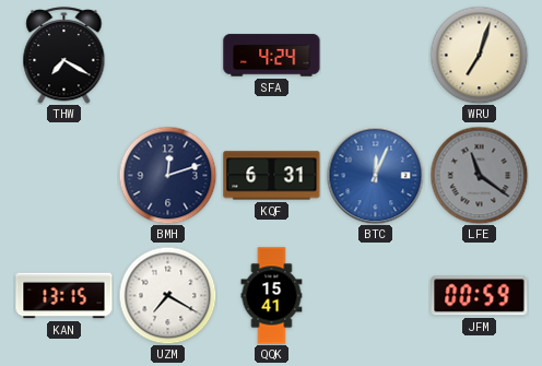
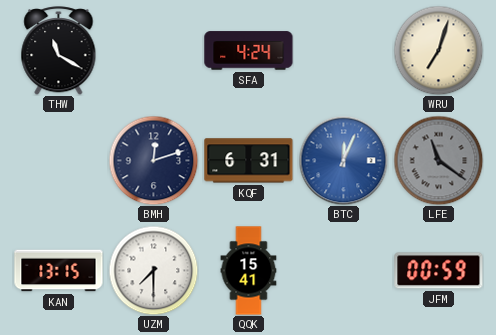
THW: 7:20 -> 11:20
UZM: 7:20 -> 7:30
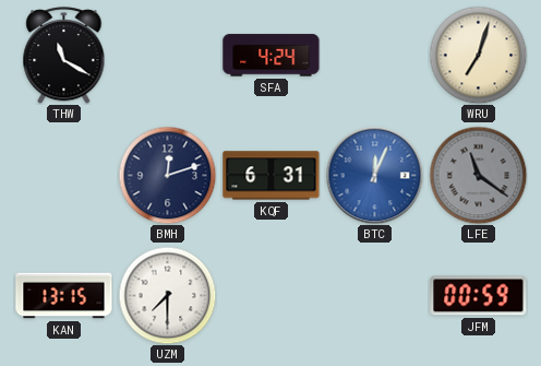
QQK: 15:41 -> none
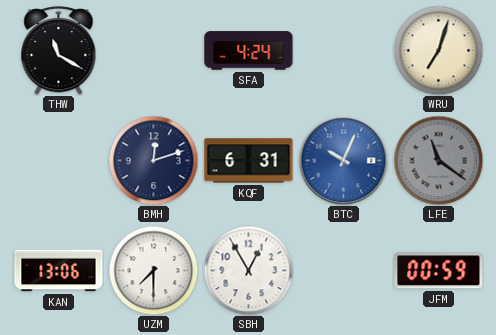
BTC: 12:04 -> 10:04
KAN: 13:15 -> 13:06
SBH: none -> 12:55
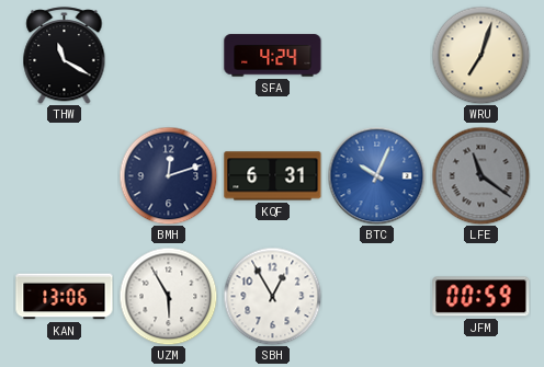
UZM: 7:30 -> 5:55
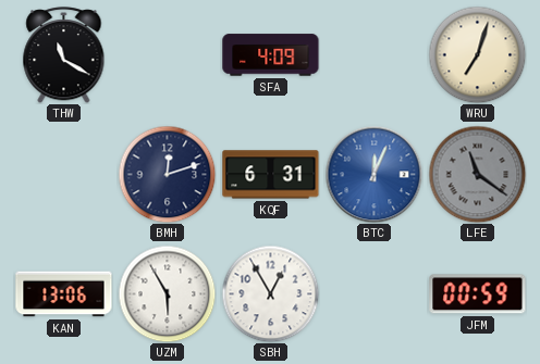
SFA: 4:24 -> 4:09
BTC: 10:04 -> 12:04
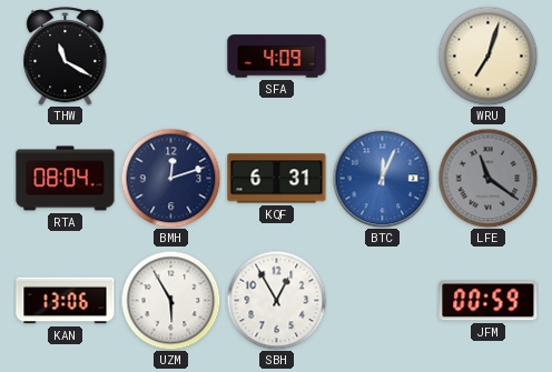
RTA: none -> 08:04
